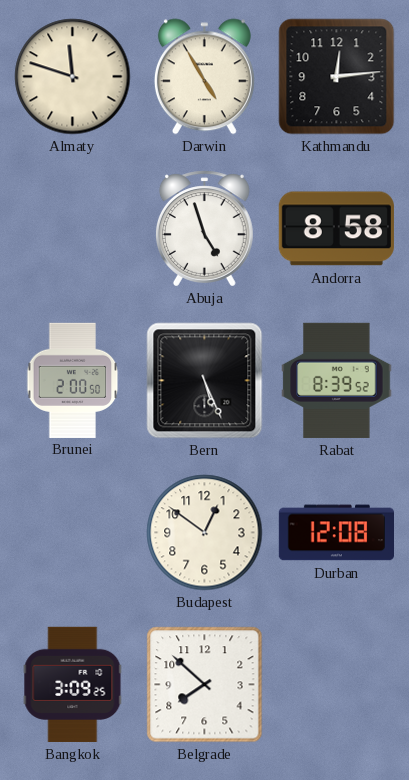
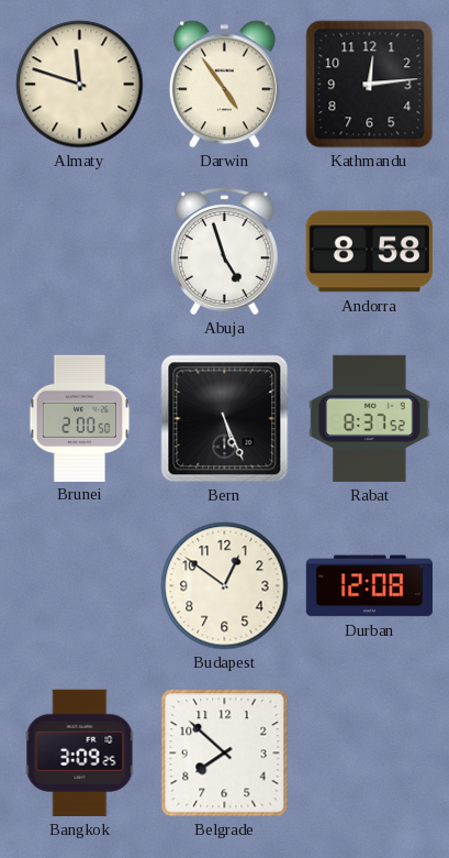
Darwin: 4:55 -> 4:54
Rabat: 8:39 -> 8:37
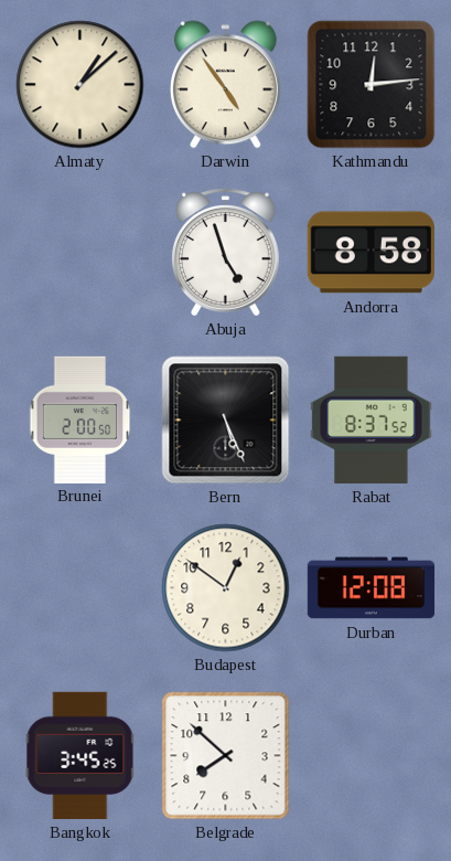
Almaty: 11:48 -> 1:08
Bangkok: 3:09 -> 3:45
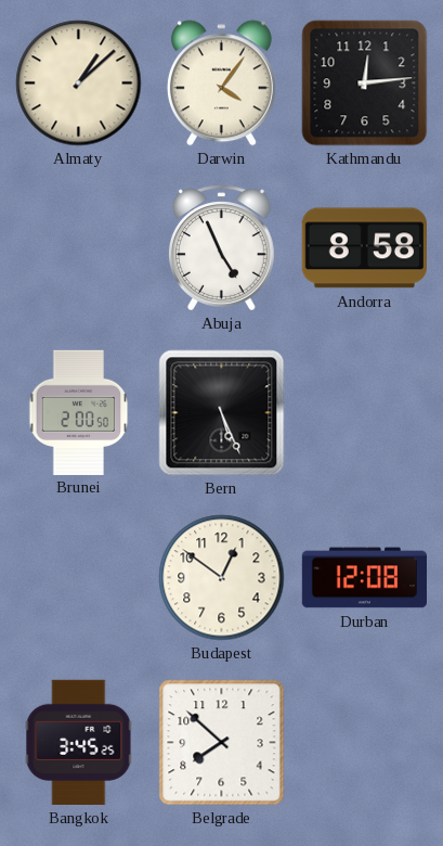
Darwin: 4:54 -> 4:06
Abuja: 4:57 -> 4:56
Rabat: 8:37 -> none
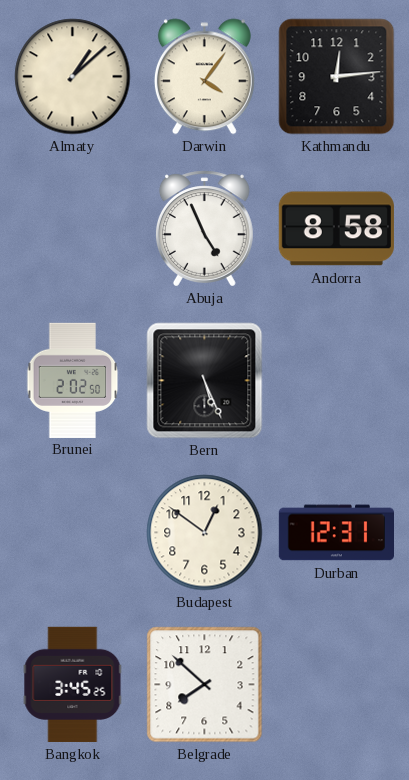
Brunei: 2:00 -> 2:02
Durban: 12:08 -> 12:31
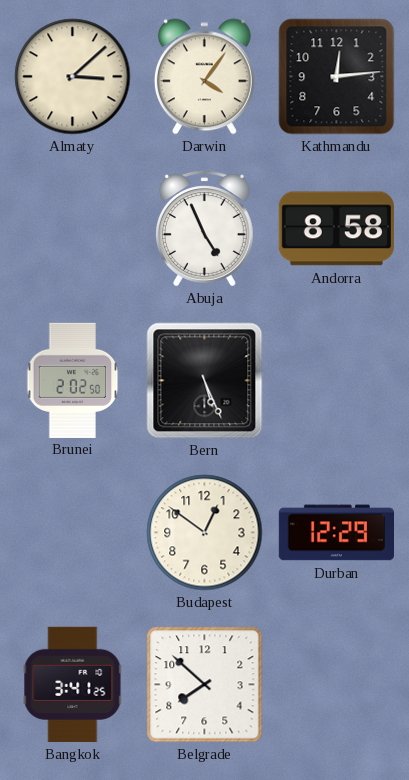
Almaty: 1:08 -> 3:08
Durban: 12:31 -> 12:29
Bangkok: 3:45 -> 3:41
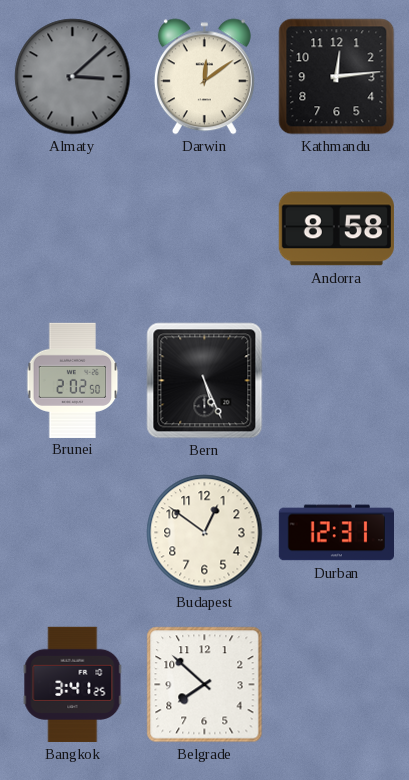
Almaty dial: cream -> grey
Darwin: 4:06 -> 12:09
Abuja: 4:56 -> none
Durban: 12:29 -> 12:31
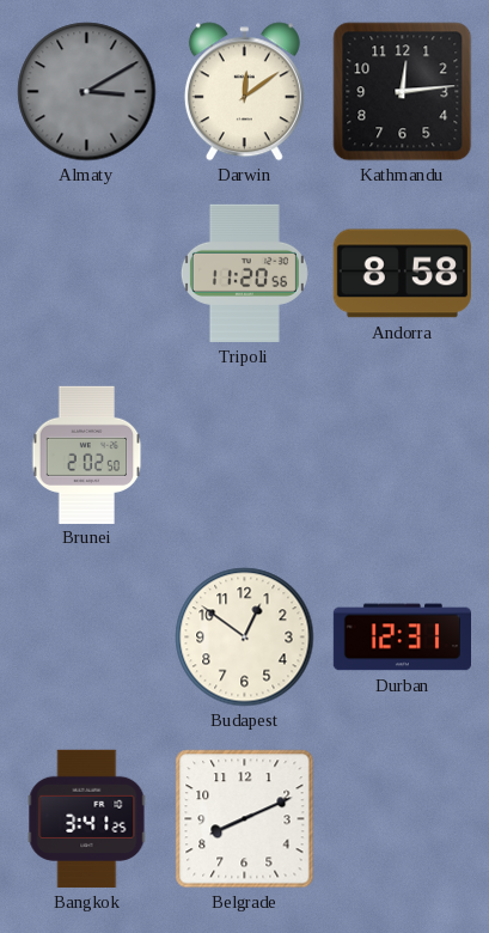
Almaty: 3:08 -> 3:10
Tripoli: none -> 11:20
Bern: 5:26 -> none
Belgrade: 7:52 -> 8:11
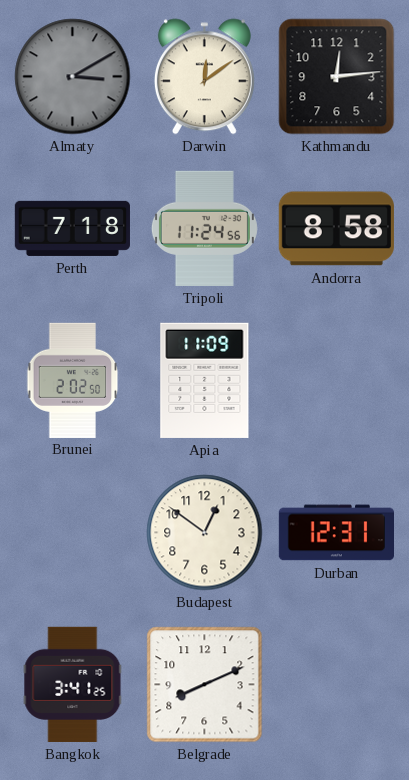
Perth: none -> 7:18
Tripoli: 11:20 -> 11:24
Apia: none -> 11:09
